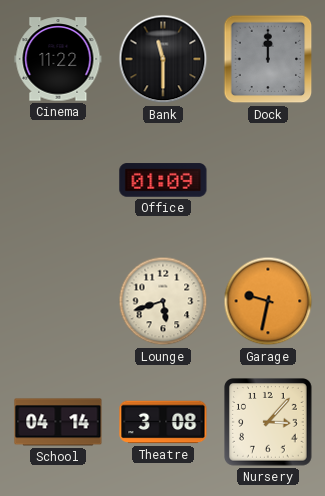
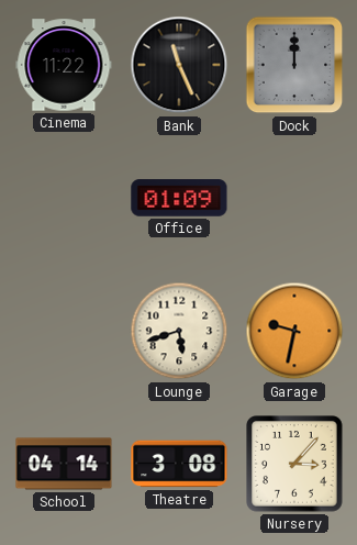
Bank: 11:30 -> 11:26
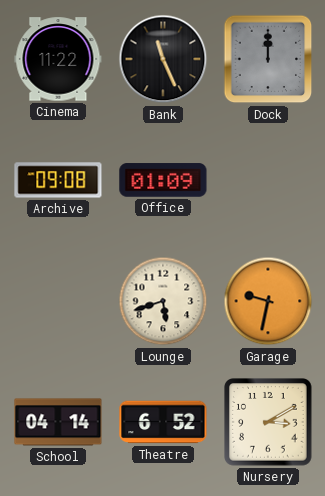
Archive: none -> 09:08
Theatre: 3:08 -> 6:52
Nursery: 3:07 -> 3:10
